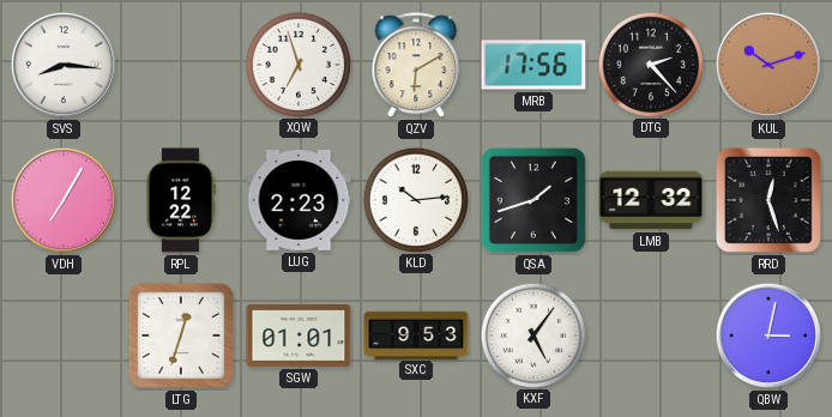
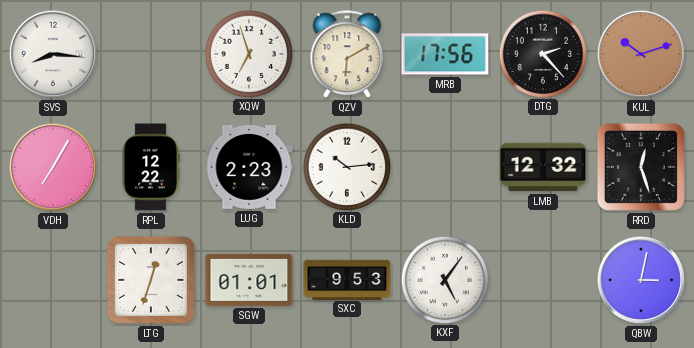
QSA: 1:42 -> none
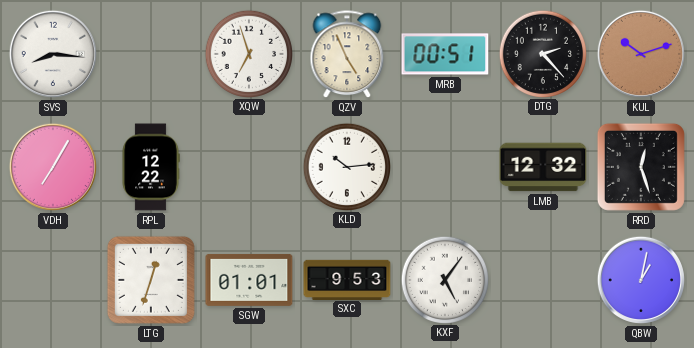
QZV: 6:10 -> 4:56
MRB: 17:56 -> 00:51
LUG: 2:23 -> none
QBW: 3:02 -> 1:02
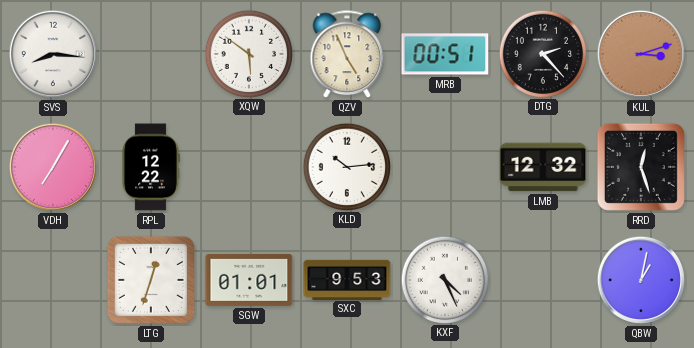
XQW: 6:57 -> 5:51
KUL: 10:12 -> 3:12
KXF: 5:06 -> 4:26
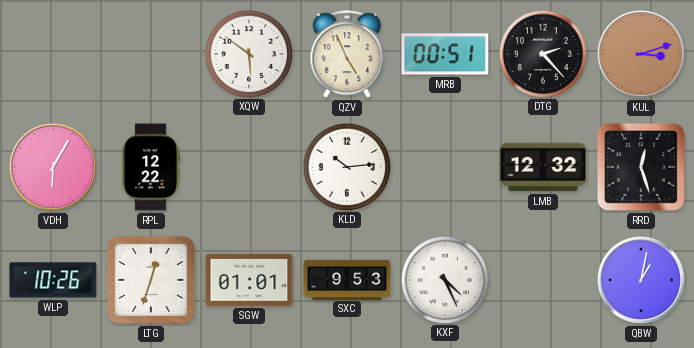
SVS: 8:16 -> none
VDH: 7:05 -> 6:05
WLP: none -> 10:26
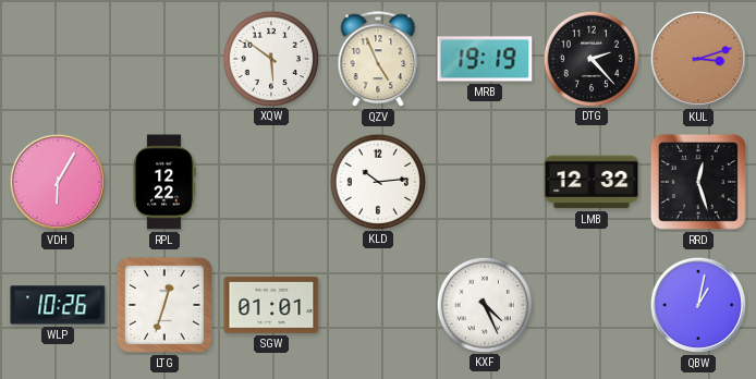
MRB: 00:51 -> 19:19
SXC: 9:53 -> none
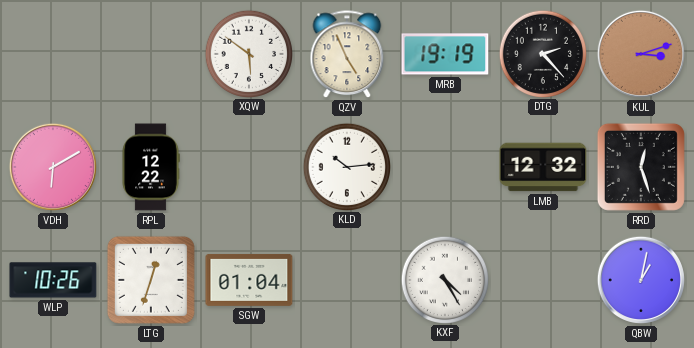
VDH: 6:05 -> 6:10
SGW: 01:01 -> 01:04
KXF: 4:26 -> 4:25
